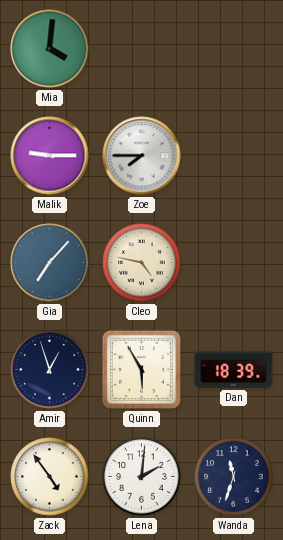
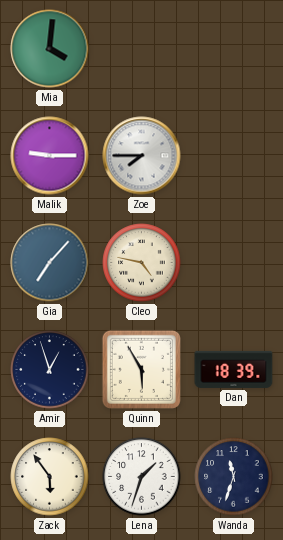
Zack: 4:54 -> 5:54
Lena: 2:01 -> 1:33
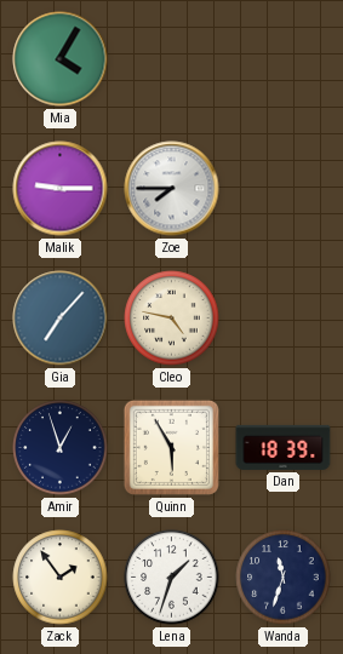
Mia: 4:01 -> 4:05
Zack: 5:54 -> 1:54
